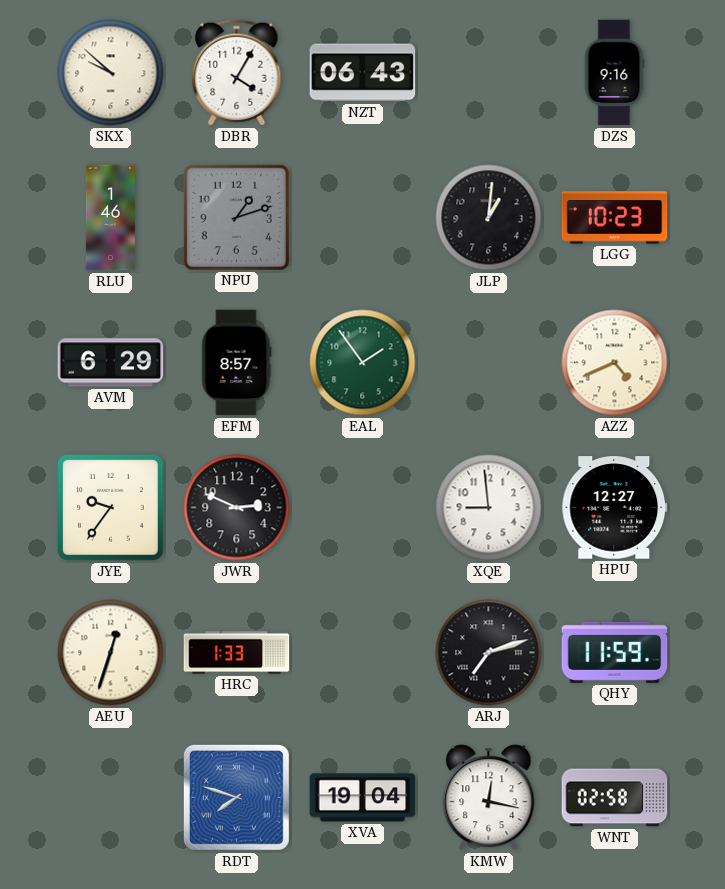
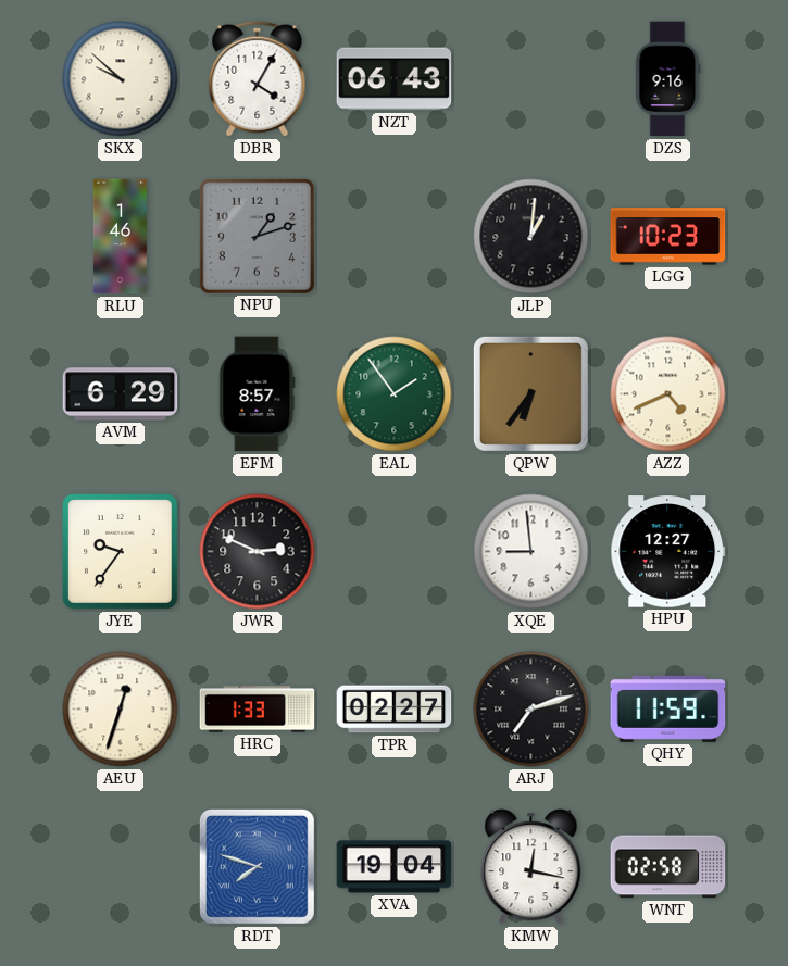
QPW: none -> 6:36
TPR: none -> 02:27
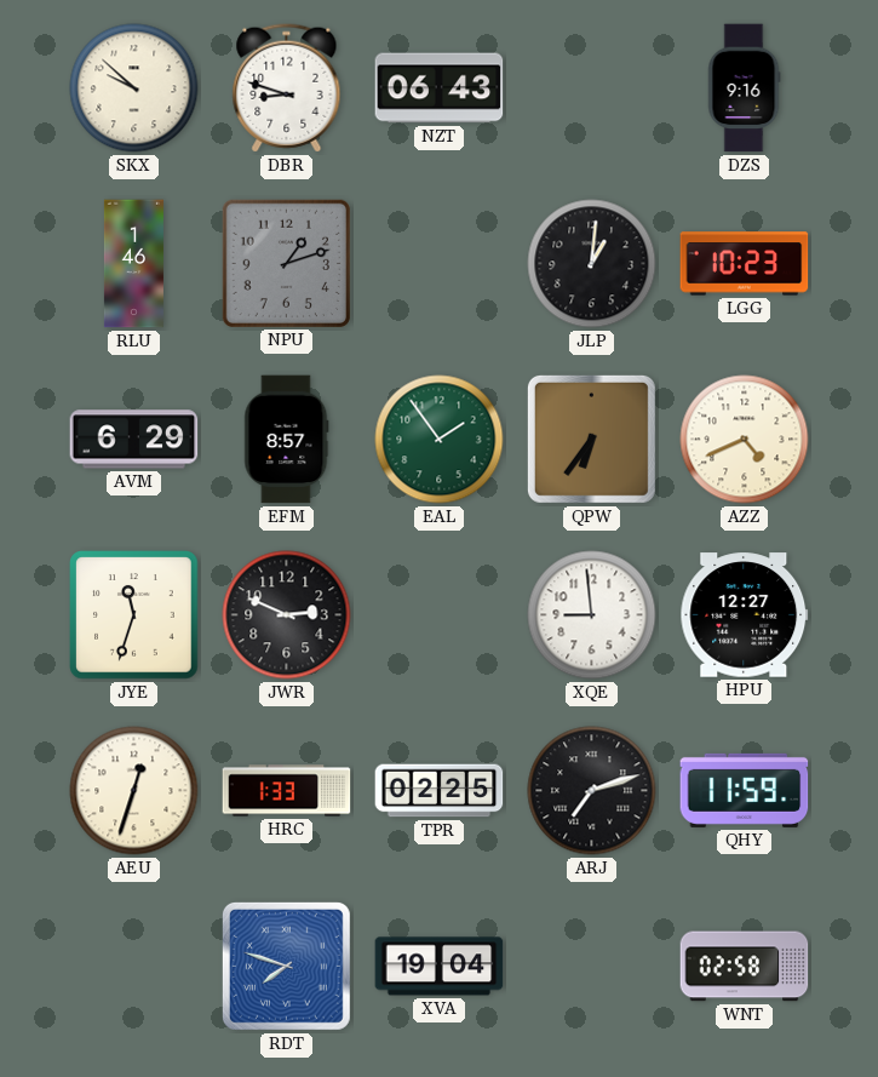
DBR: 4:05 -> 8:48
JYE: 9:36 -> 11:33
TPR: 02:27 -> 02:25
KMW: 12:17 -> none
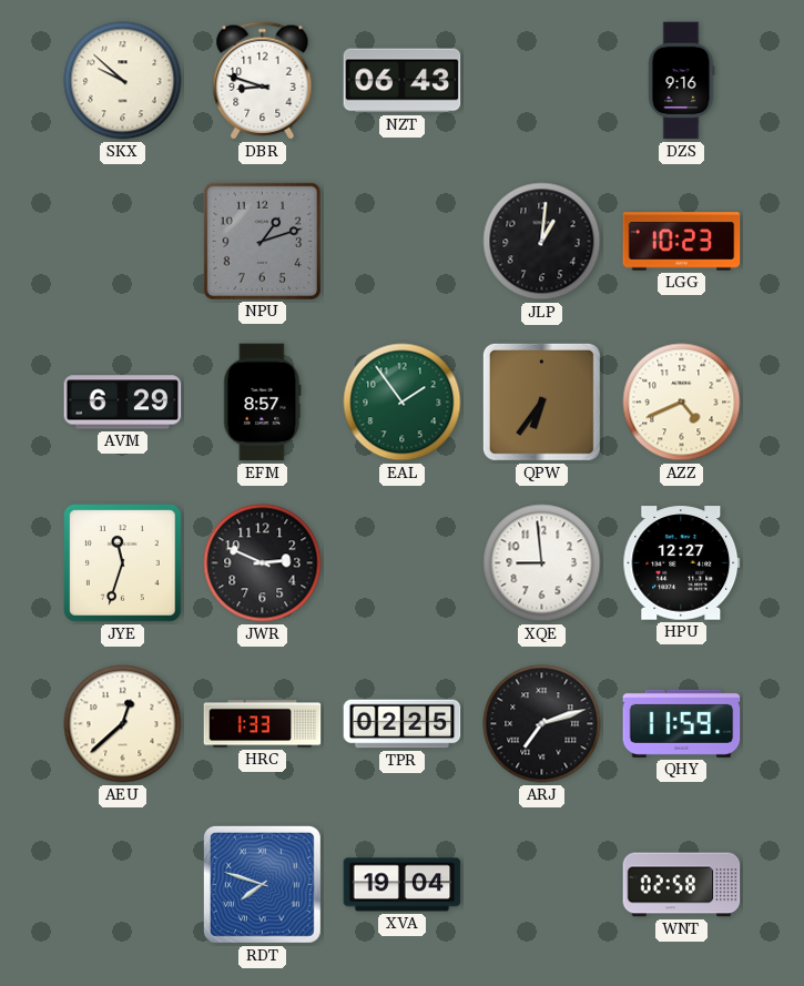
RLU: 1:46 -> none
AEU: 12:33 -> 12:38
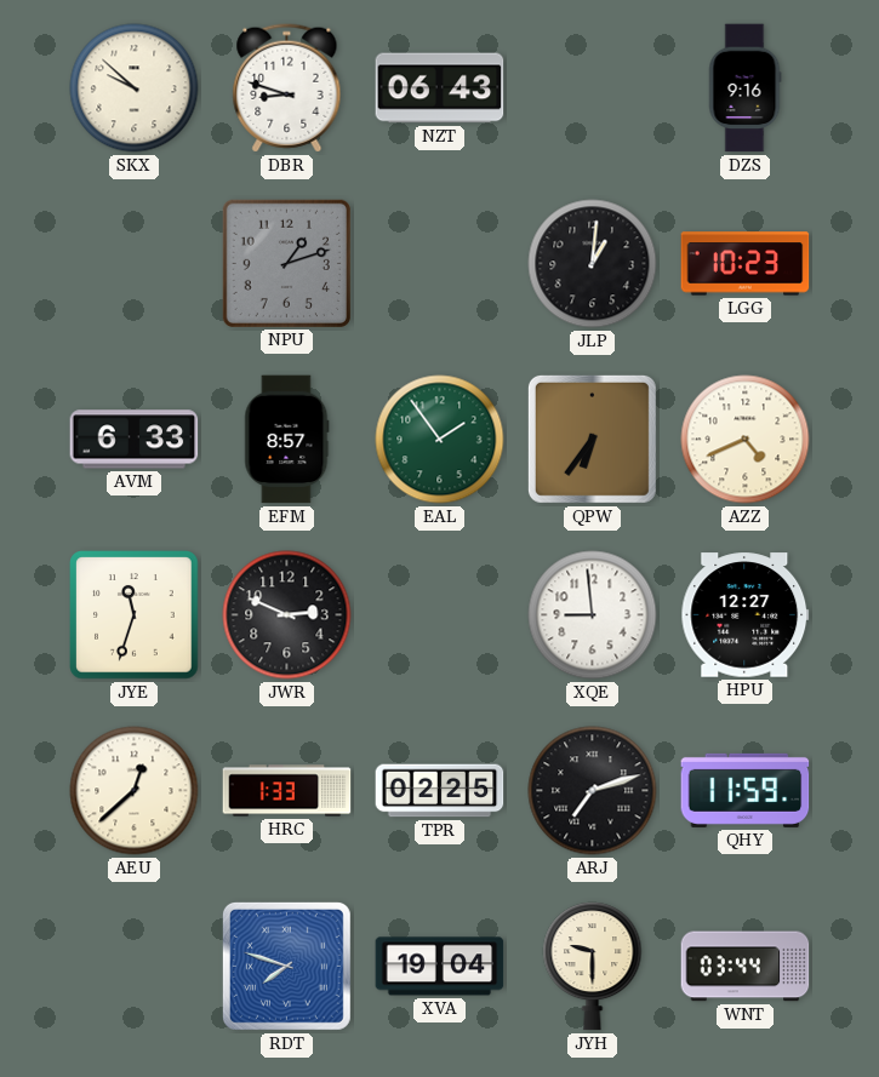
AVM: 6:29 -> 6:33
JYH: none -> 9:30
WNT: 02:58 -> 03:44
